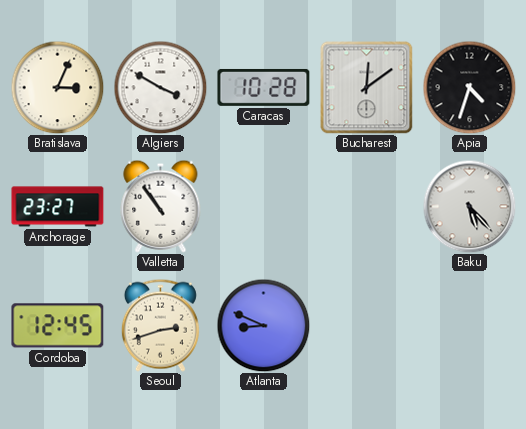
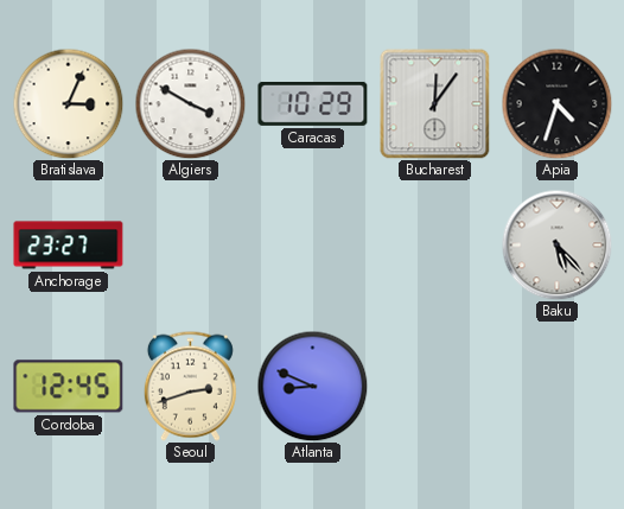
Caracas: 10:28 -> 10:29
Bucharest: 12:09 -> 12:06
Valletta: 10:54 -> none
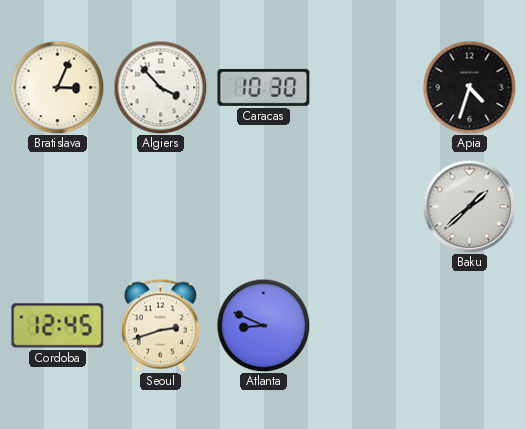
Algiers: 3:50 -> 3:53
Caracas: 10:29 -> 10:30
Bucharest: 12:06 -> none
Anchorage: 23:27 -> none
Baku: 5:23 -> 1:38
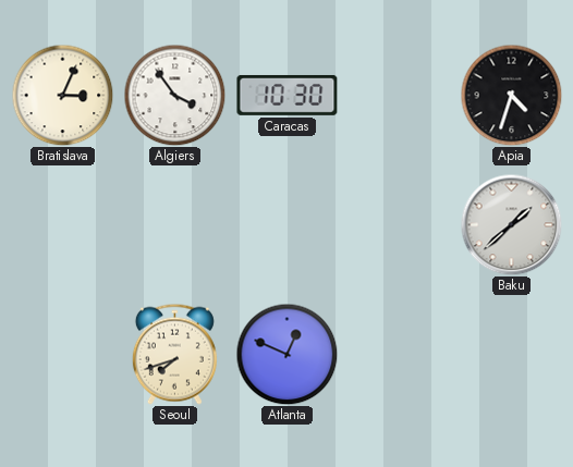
Algiers: 3:53 -> 3:54
Cordoba: 12:45 -> none
Seoul: 2:42 -> 7:42
Atlanta: 8:49 -> 12:49
